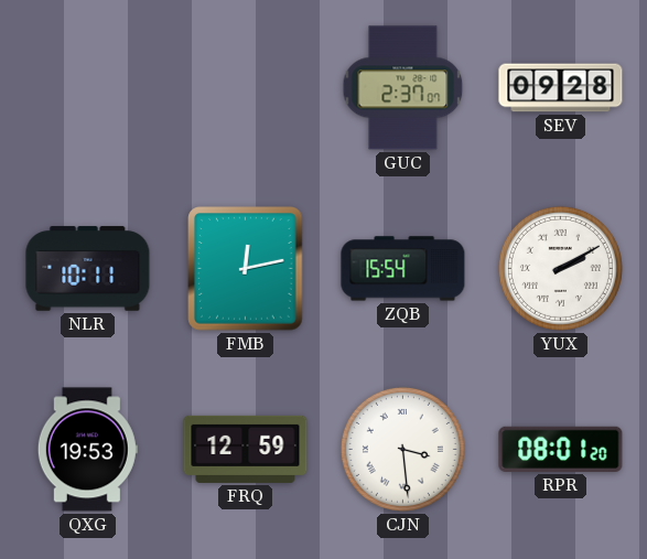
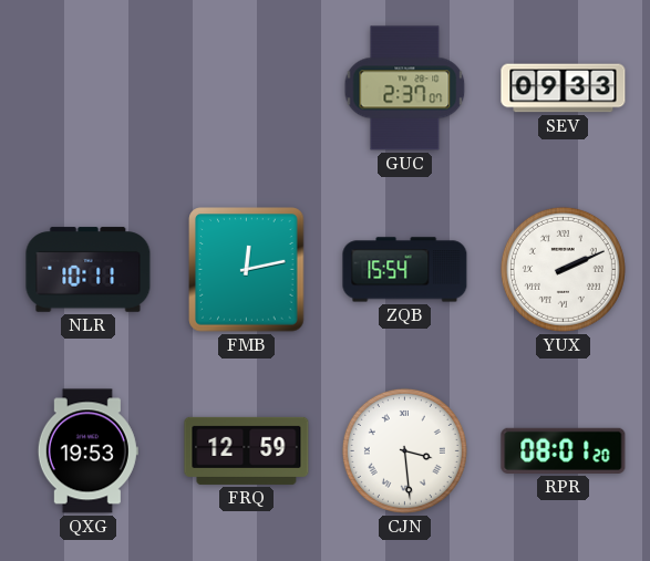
SEV: 09:28 -> 09:33
YUX: 2:10 -> 2:11
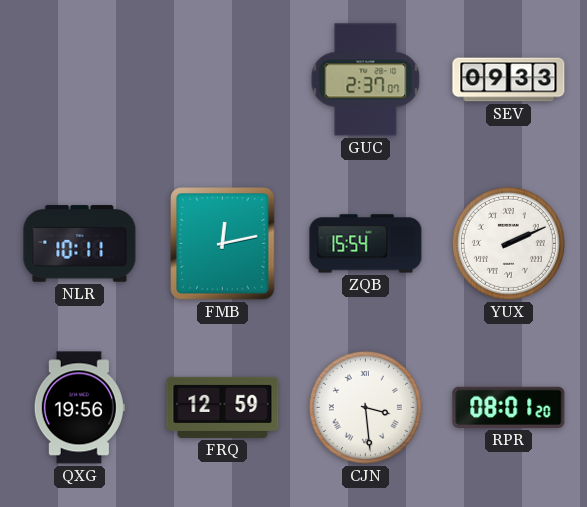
QXG: 19:53 -> 19:56
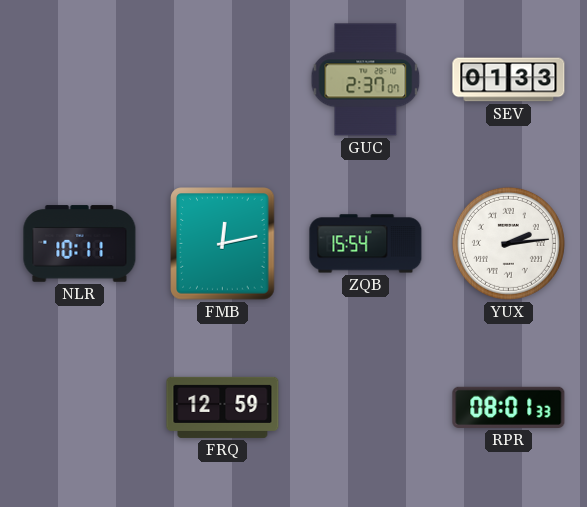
SEV: 09:33 -> 01:33
YUX: 2:11 -> 2:14
QXG: 19:56 -> none
CJN: 3:29 -> none
RPR: 08:01:20 -> 08:01:33
